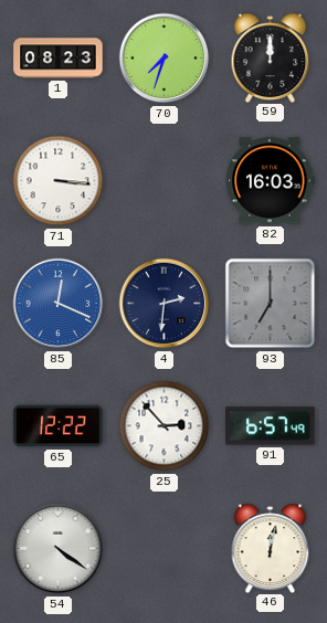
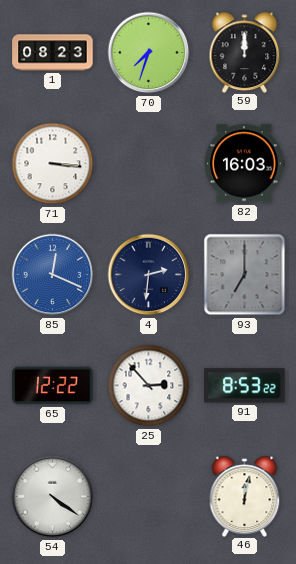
91: 6:57 -> 8:53
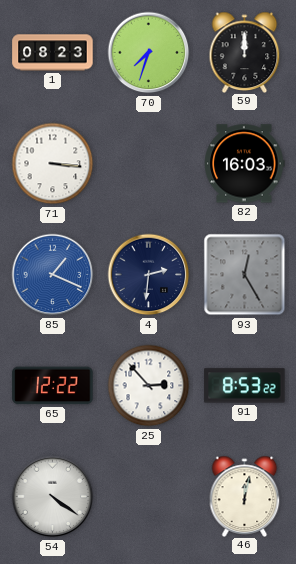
85: 12:19 -> 1:19
93: 7:00 -> 12:25
